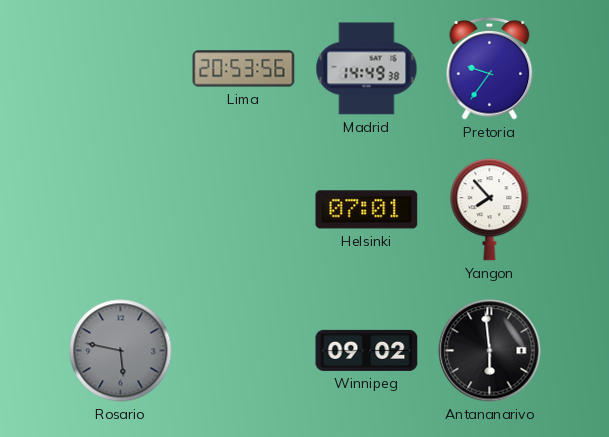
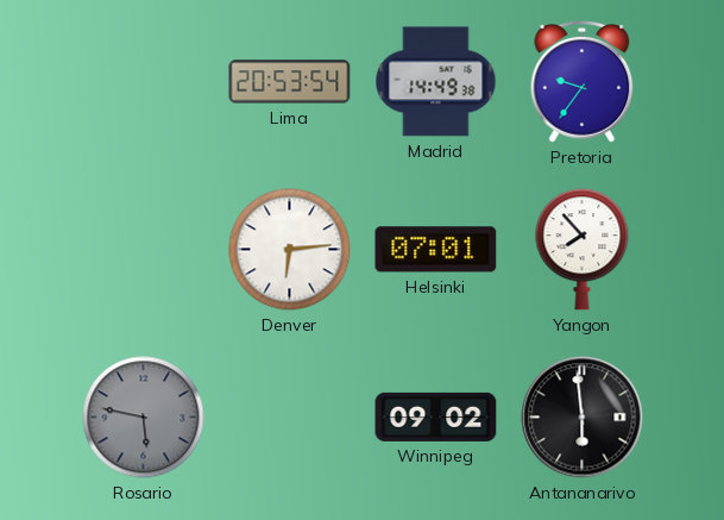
Lima: 20:53:56 -> 20:53:54
Denver: none -> 6:14
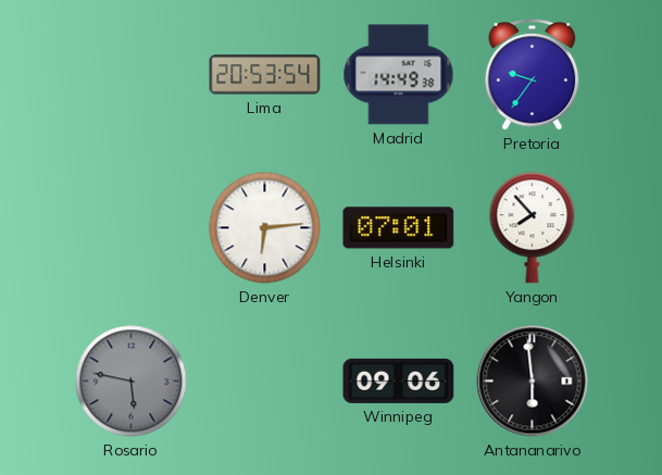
Winnipeg: 09:02 -> 09:06
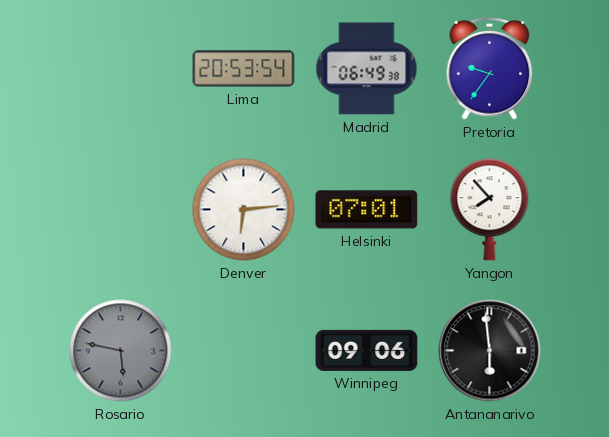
Madrid: 14:49 -> 06:49
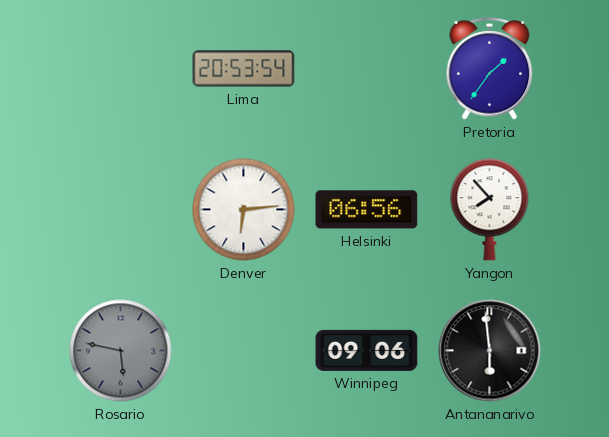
Madrid: 06:49 -> none
Pretoria: 9:36 -> 1:36
Helsinki: 07:01 -> 06:56
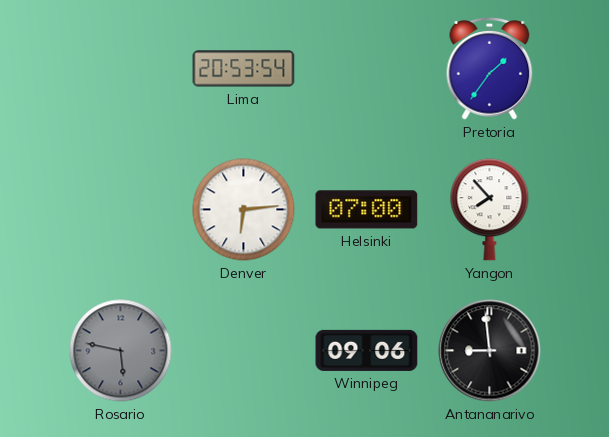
Helsinki: 06:56 -> 07:00
Antananarivo: 5:59 -> 8:59
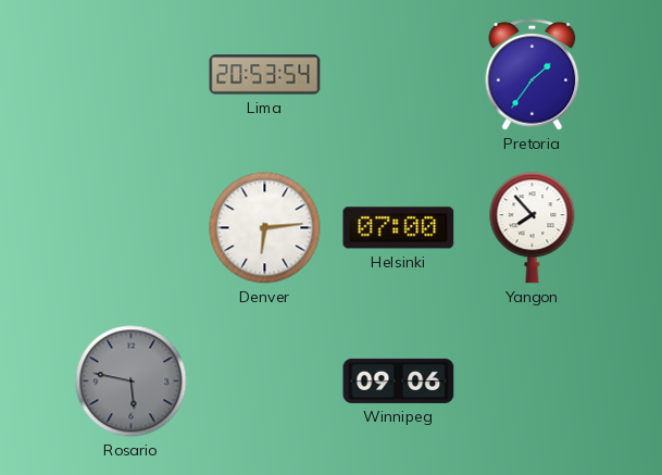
Antananarivo: 8:59 -> none
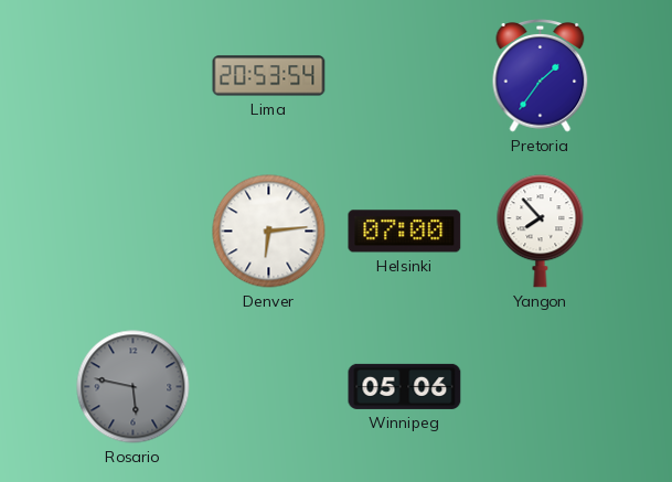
Winnipeg: 09:06 -> 05:06
